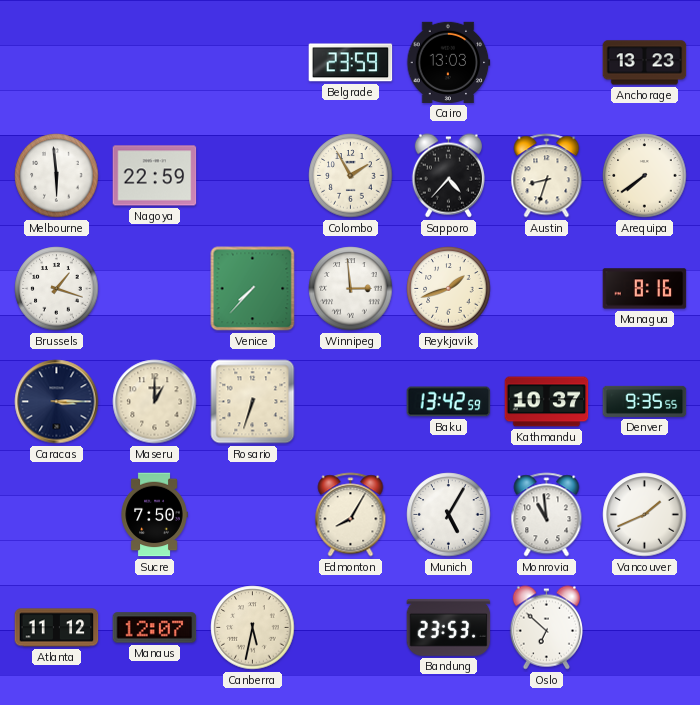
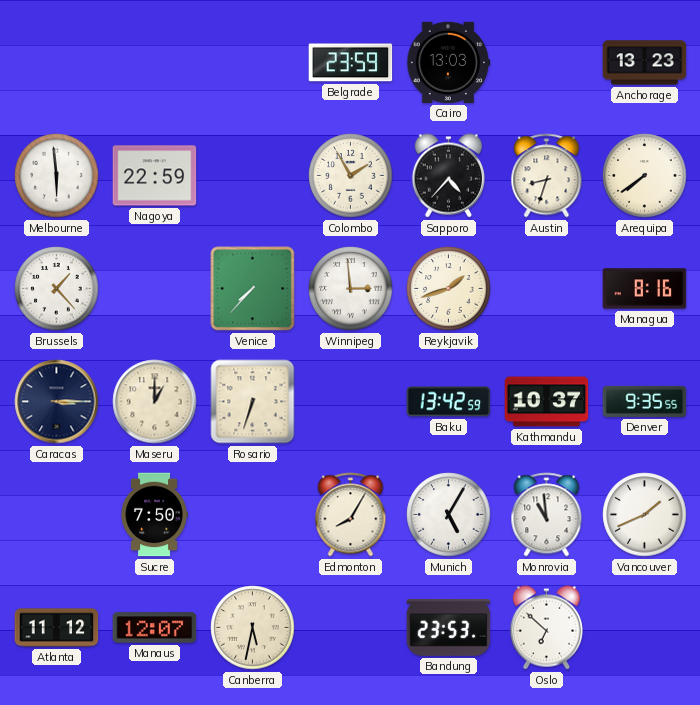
Brussels: 1:18 -> 1:23
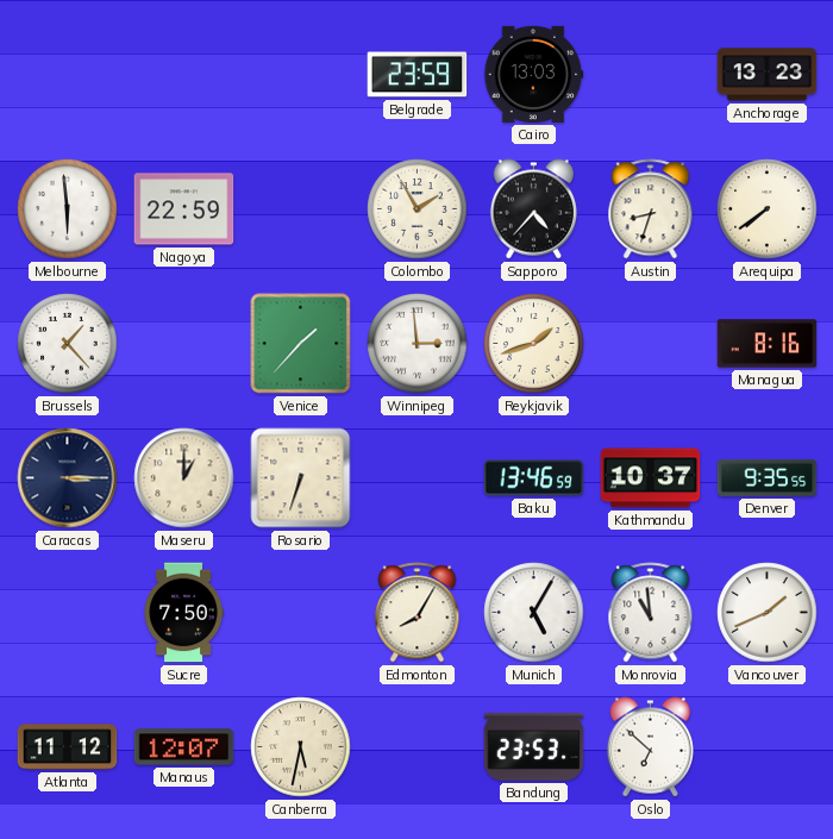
Venice: 7:37 -> 1:37
Baku: 13:42 -> 13:46
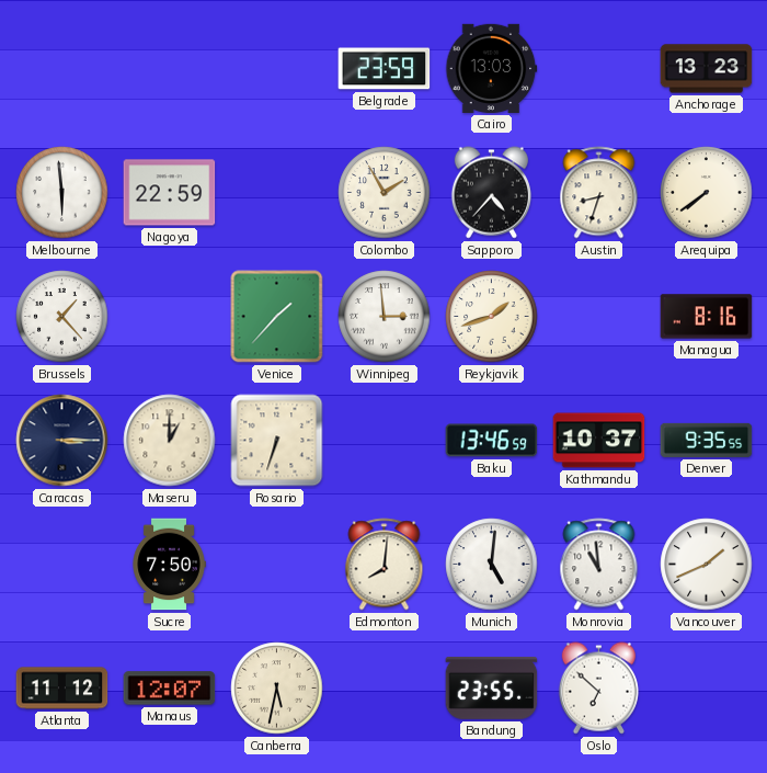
Edmonton: 8:05 -> 8:01
Munich: 5:05 -> 5:01
Bandung: 23:53 -> 23:55
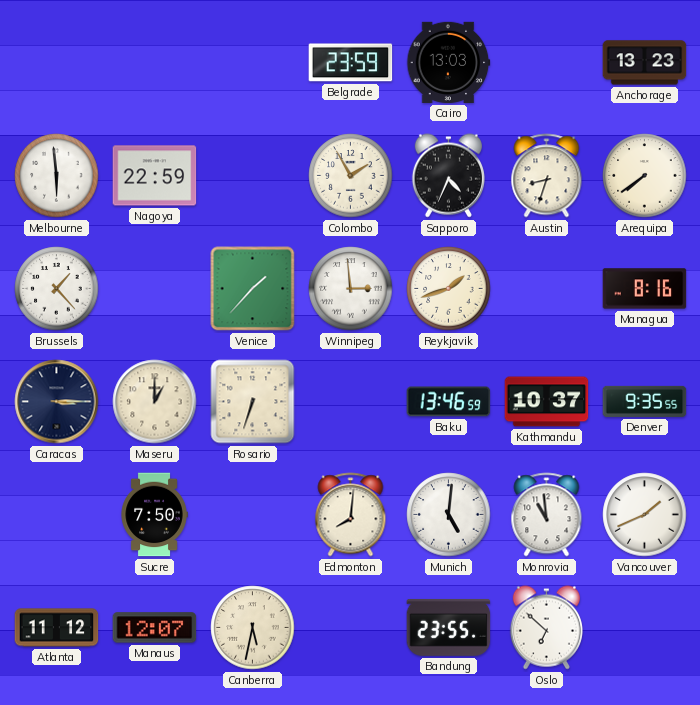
Sapporo: 4:37 -> 4:34
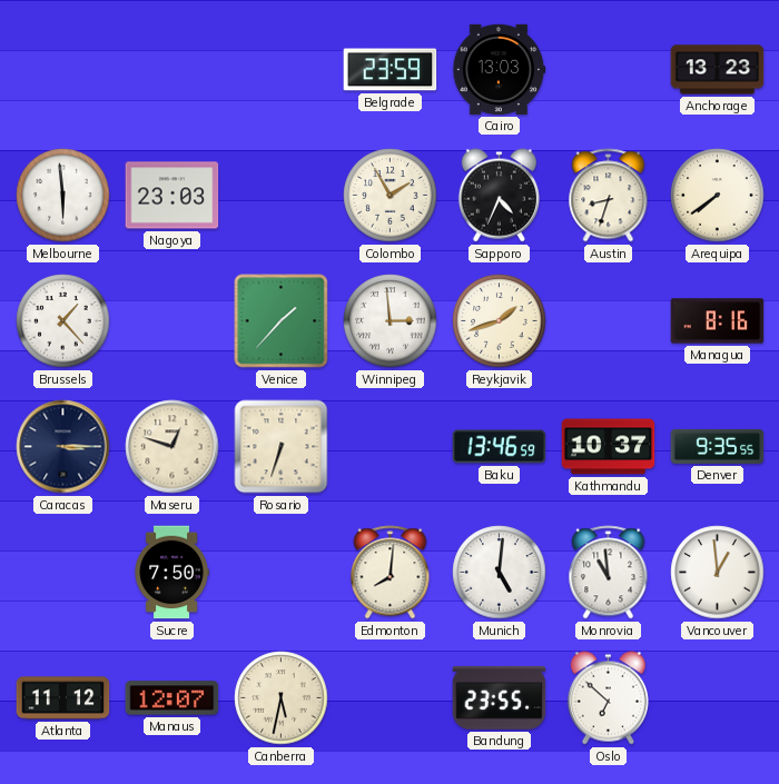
Nagoya: 22:59 -> 23:03
Maseru: 1:00 -> 12:48
Vancouver: 1:41 -> 12:59
